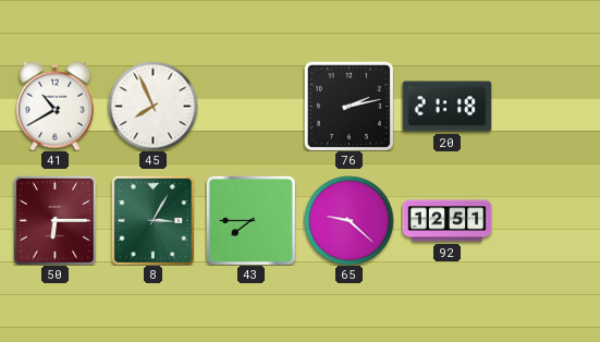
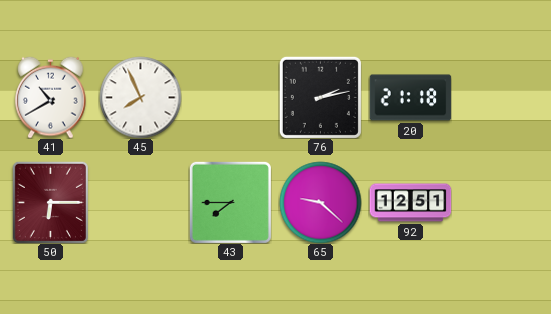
8: 3:05 -> none
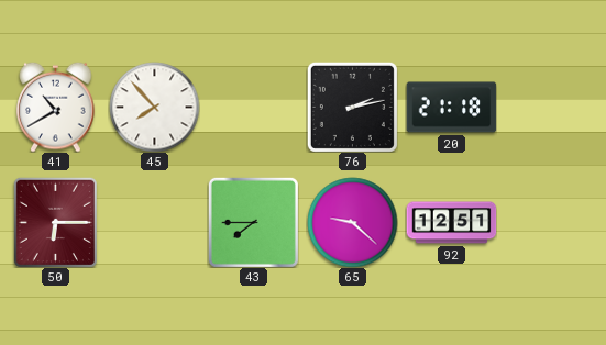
45: 7:56 -> 7:53
